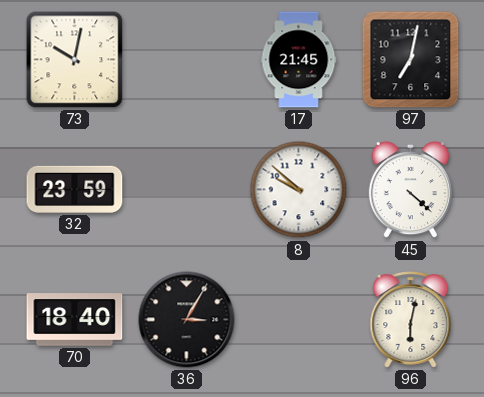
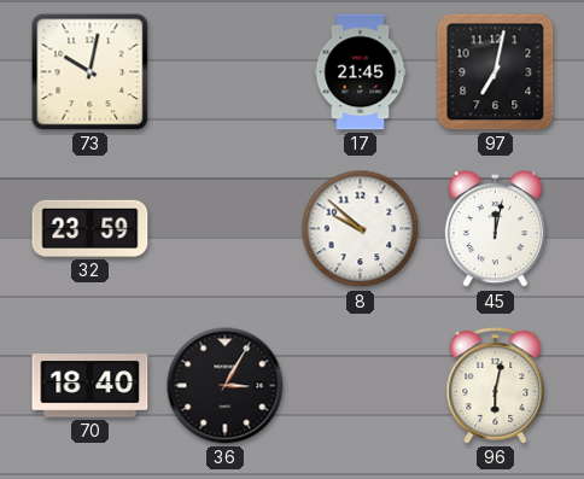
45: 4:22 -> 12:02
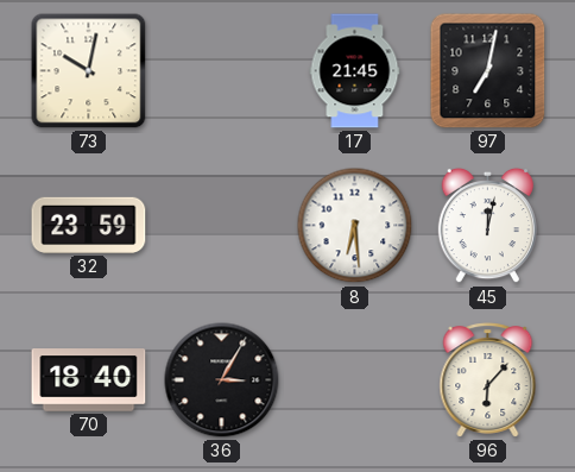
8: 9:52 -> 6:29
96: 6:02 -> 6:07
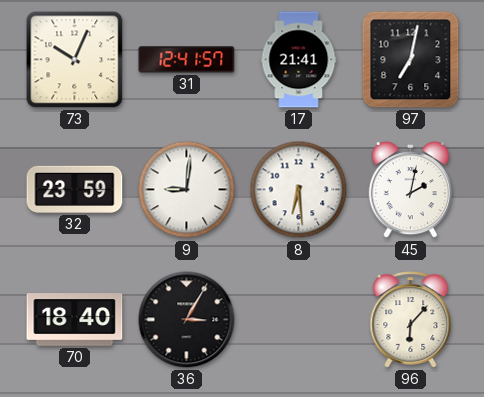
73: 10:02 -> 10:04
31: none -> 12:41
17: 21:45 -> 21:41
9: none -> 9:01
45: 12:02 -> 2:02
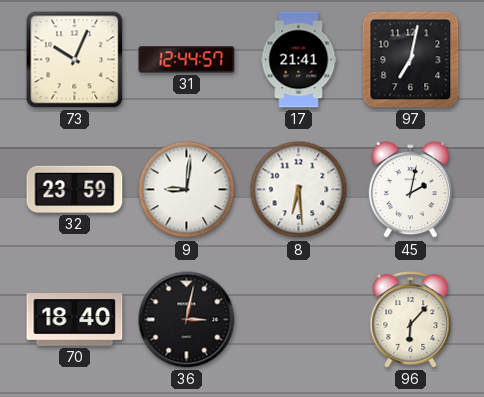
31: 12:41 -> 12:44
36: 3:05 -> 3:02
